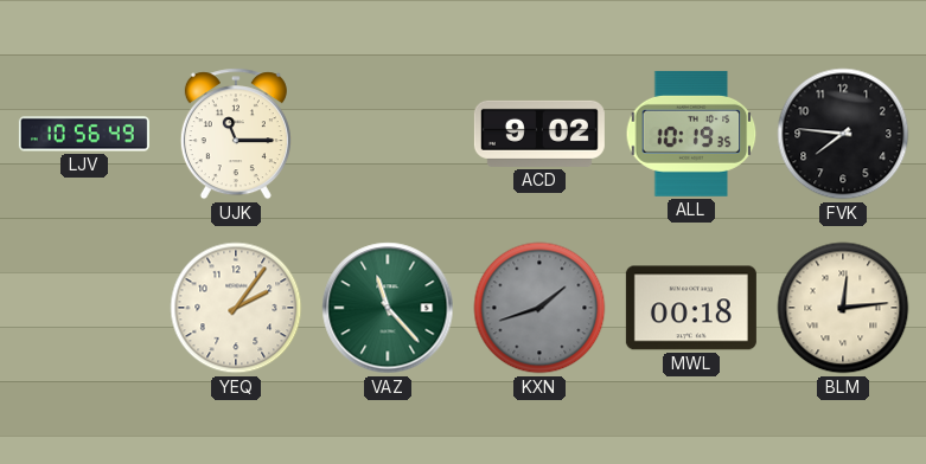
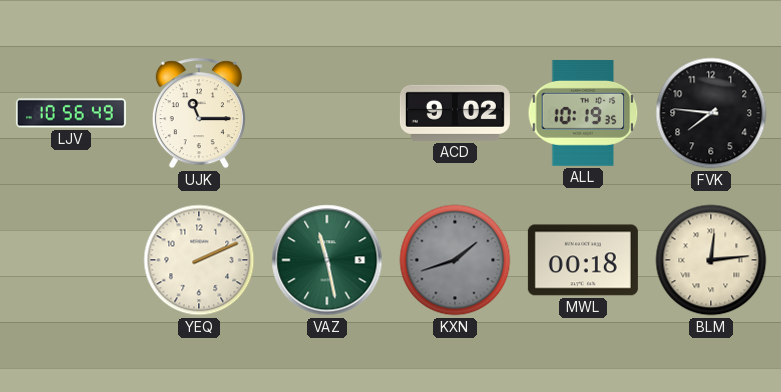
YEQ: 2:06 -> 2:11
VAZ: 11:23 -> 11:28
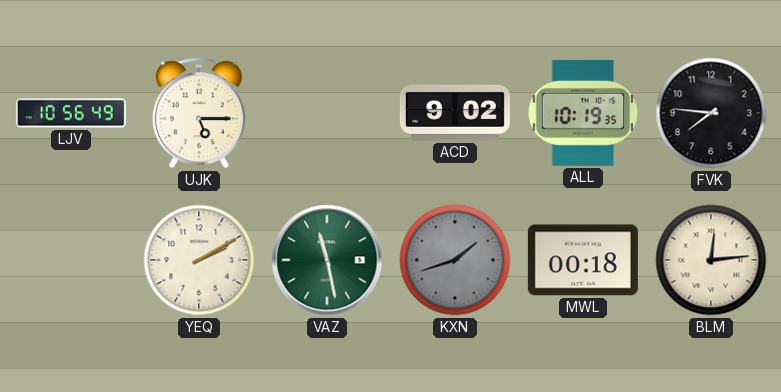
UJK: 11:15 -> 5:15
YEQ: 2:11 -> 2:10
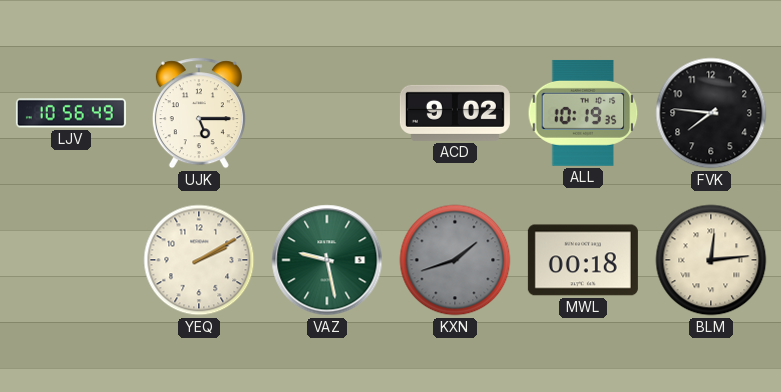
VAZ: 11:28 -> 9:28
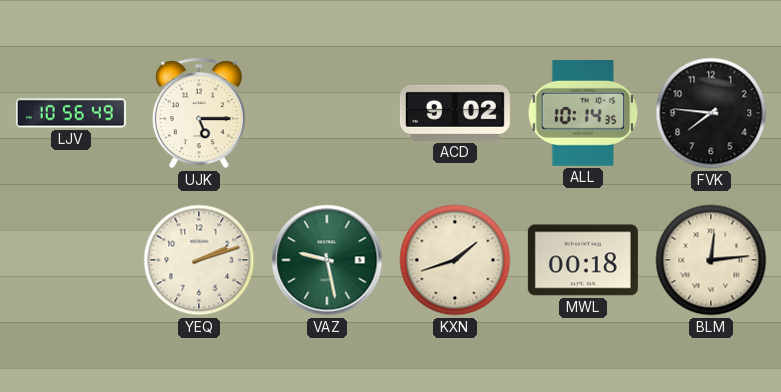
ALL: 10:19 -> 10:14
YEQ: 2:10 -> 2:12
KXN dial: grey -> cream
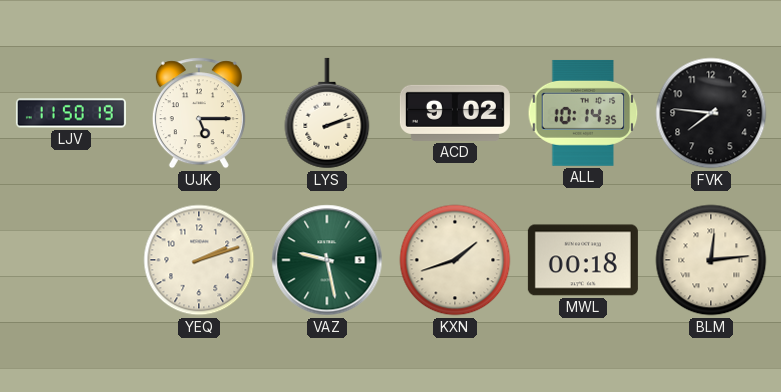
LJV: 10:56 -> 11:50
LYS: none -> 2:12
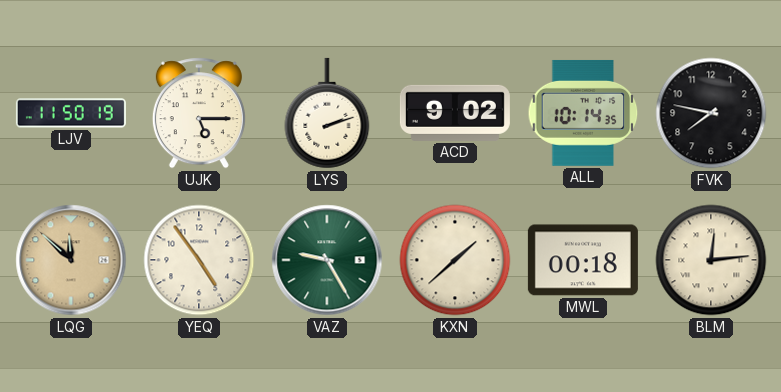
FVK: 7:46 -> 7:47
LQG: none -> 11:52
YEQ: 2:12 -> 4:54
VAZ: 9:28 -> 9:25
KXN: 1:42 -> 1:38
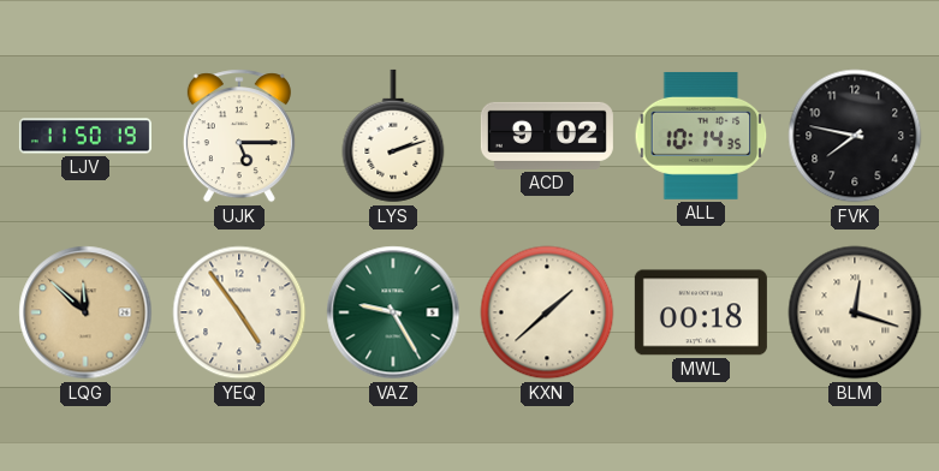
BLM: 12:14 -> 12:18
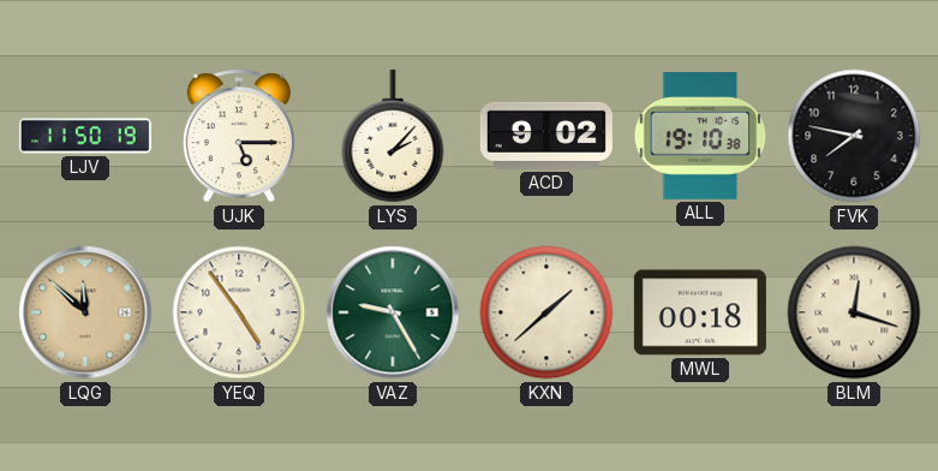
LYS: 2:12 -> 2:07
ALL: 10:14 -> 19:10
